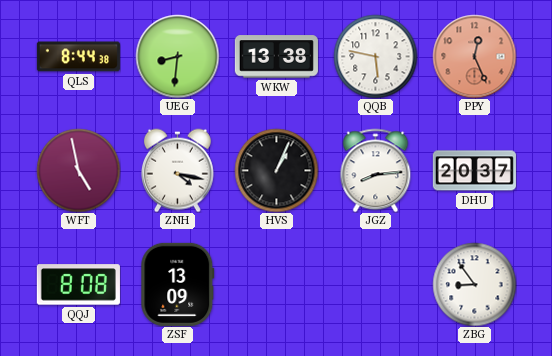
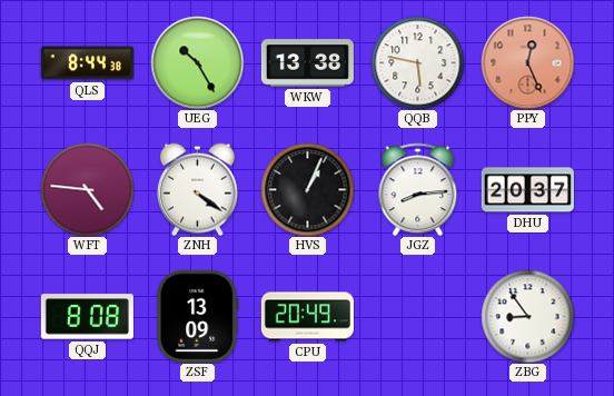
UEG: 8:31 -> 10:25
WFT: 4:58 -> 4:46
ZNH: 4:17 -> 4:21
CPU: none -> 20:49
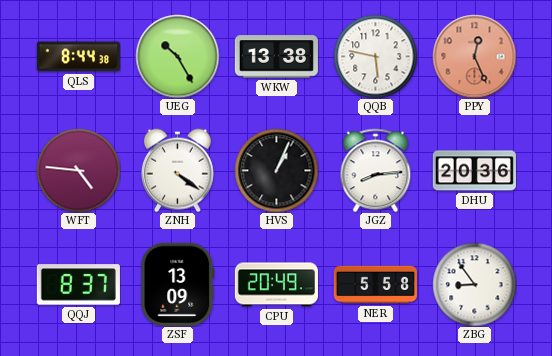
DHU: 20:37 -> 20:36
QQJ: 8:08 -> 8:37
NER: none -> 5:58
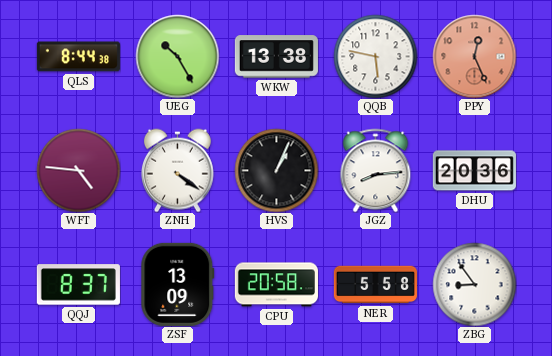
CPU: 20:49 -> 20:58
